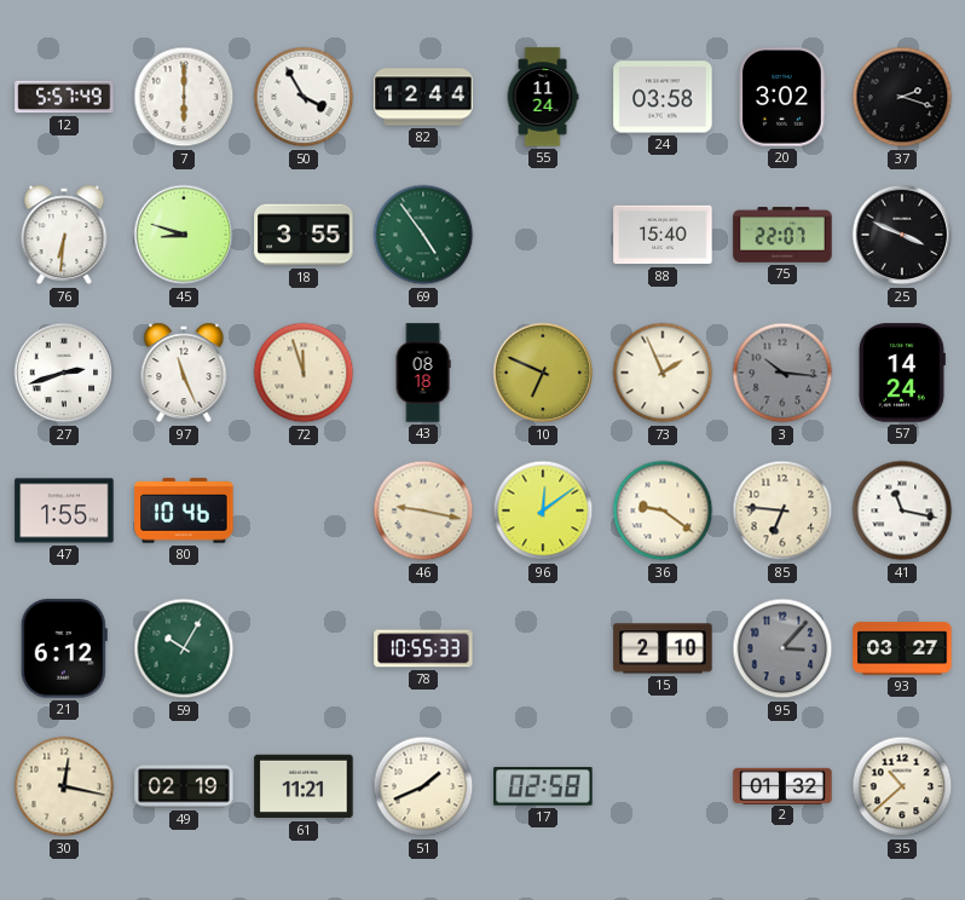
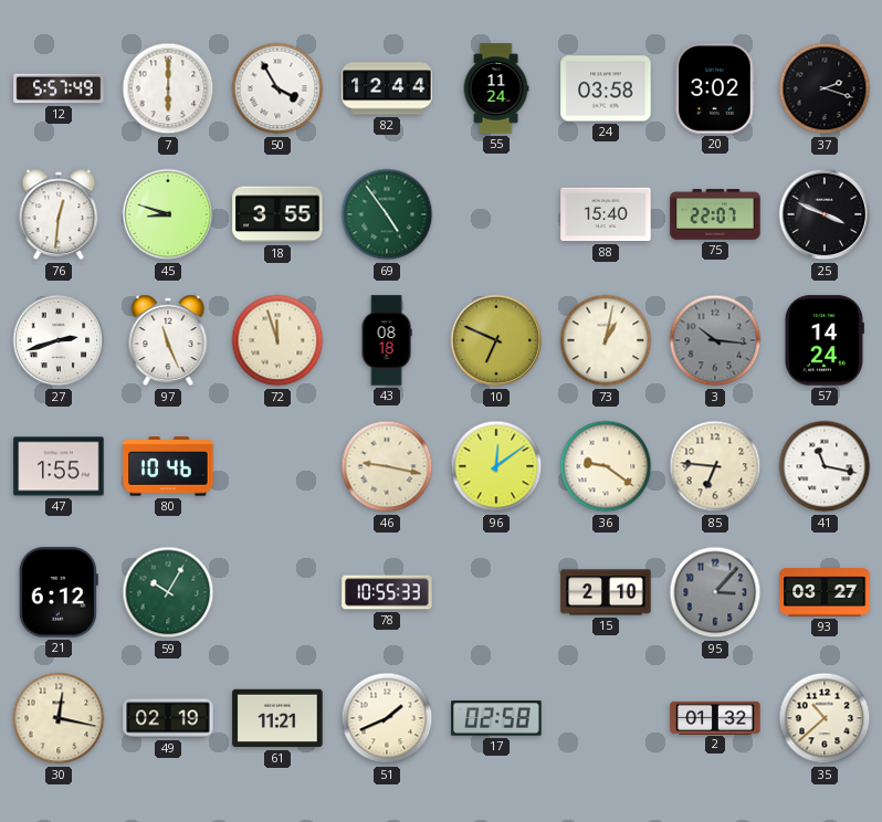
76: 6:31 -> 12:31
73: 1:56 -> 1:02
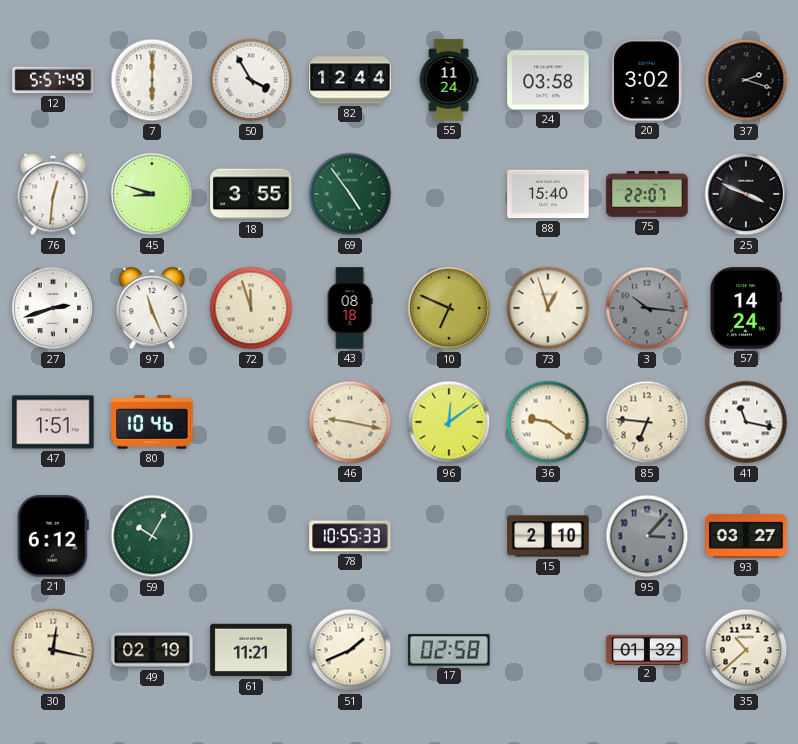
73: 1:02 -> 12:57
47: 1:55 -> 1:51
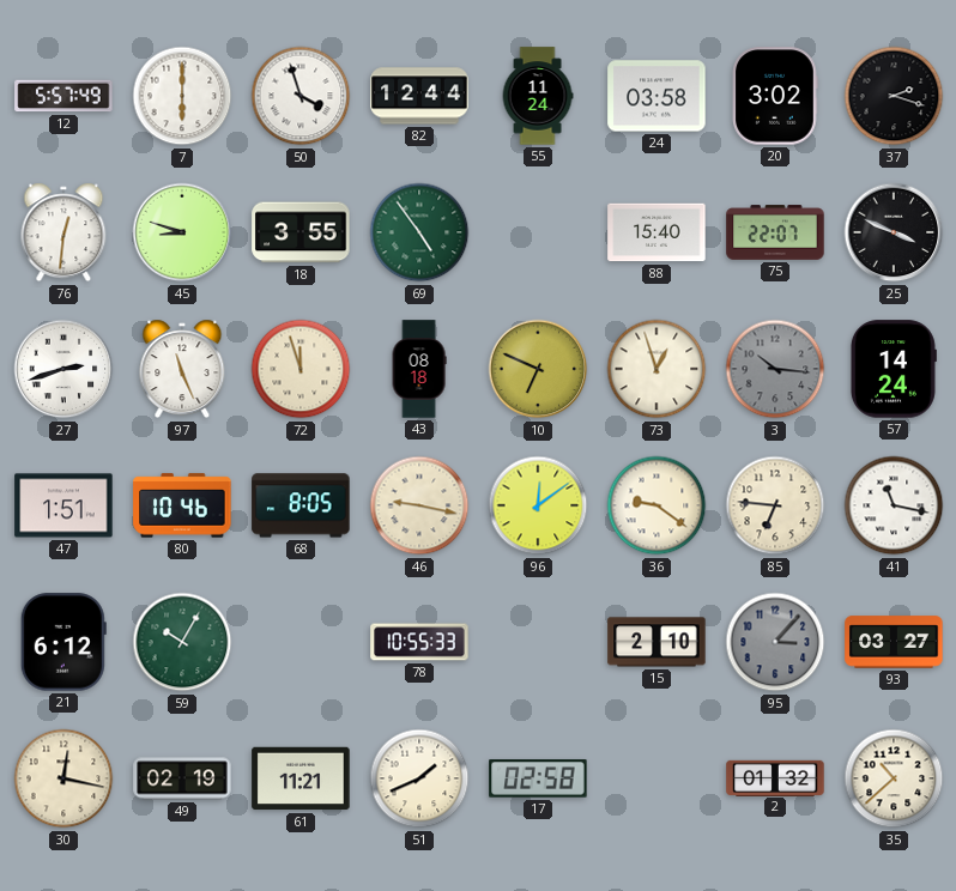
50: 3:55 -> 3:57
68: none -> 8:05
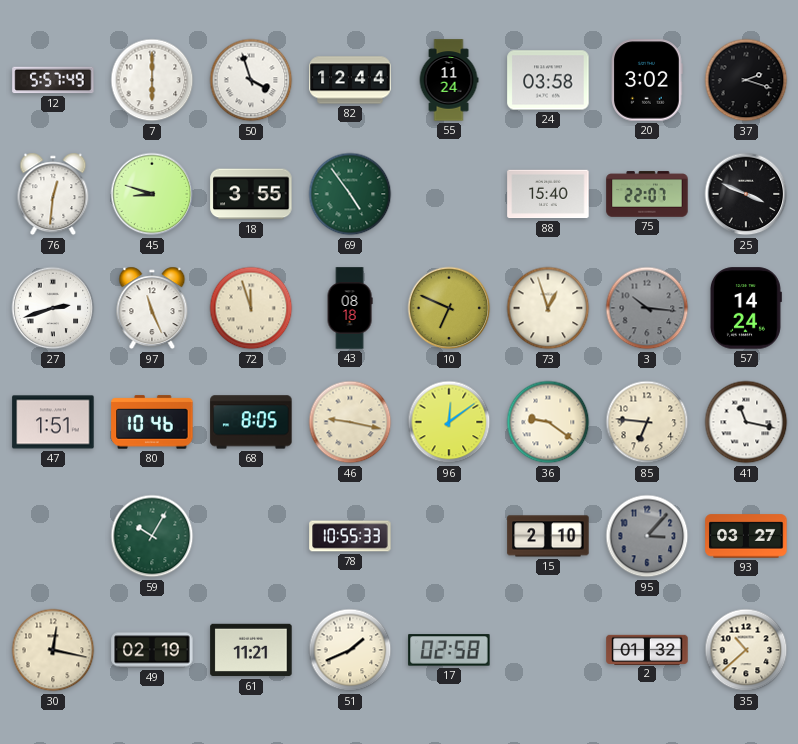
21: 6:12 -> none
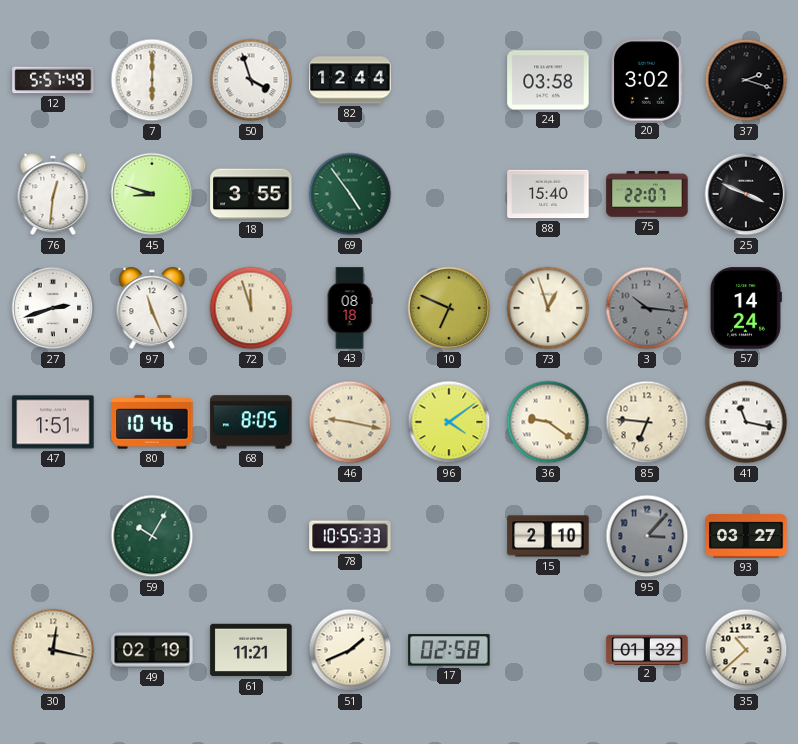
55: 11:24 -> none
96: 12:09 -> 4:09
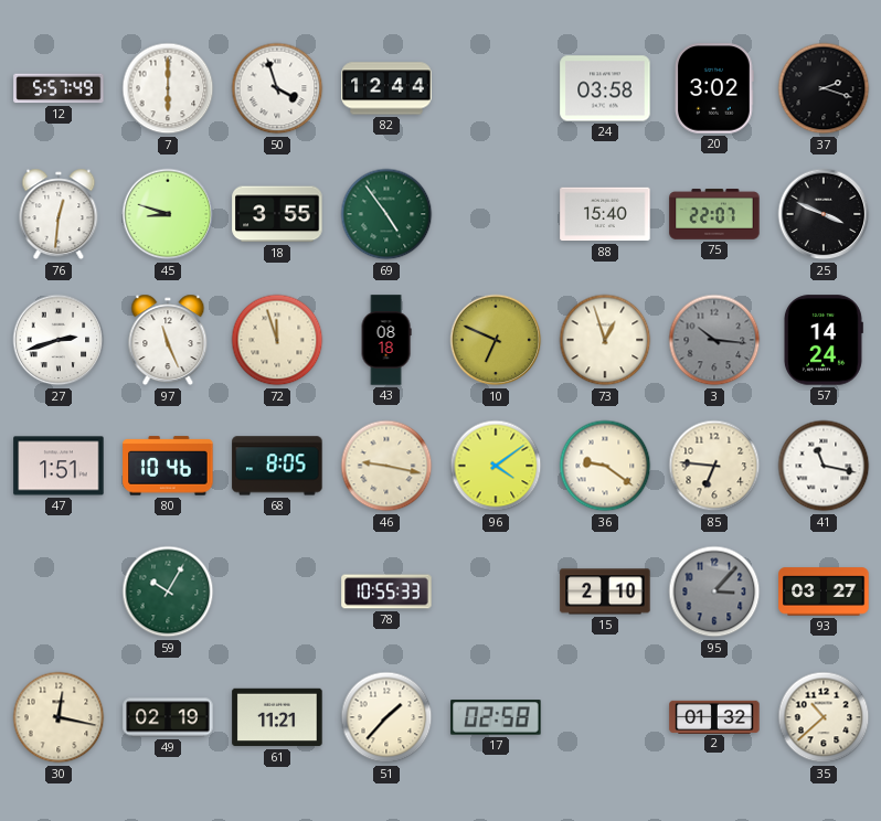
51: 1:41 -> 1:37
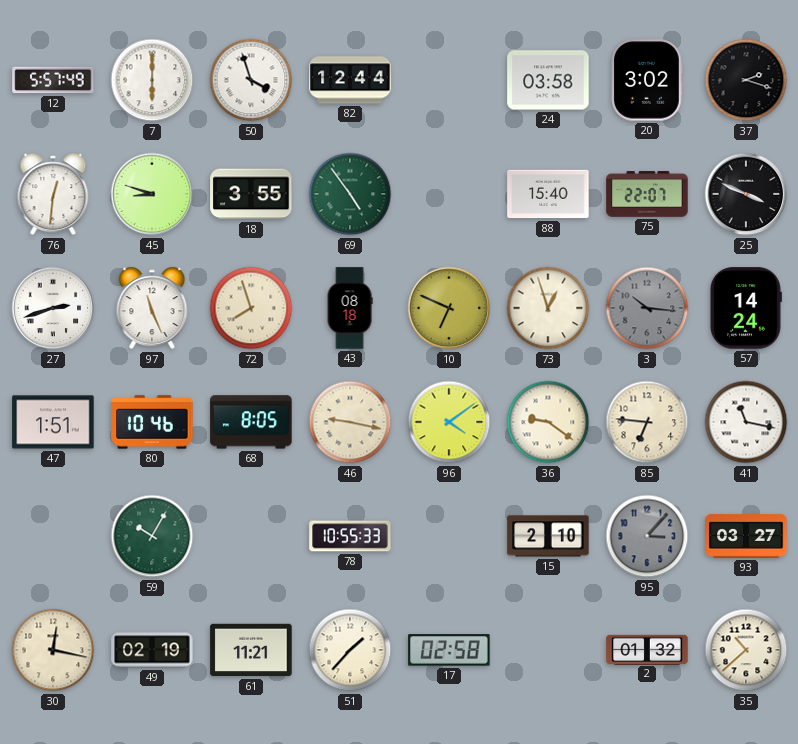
72: 11:57 -> 7:57
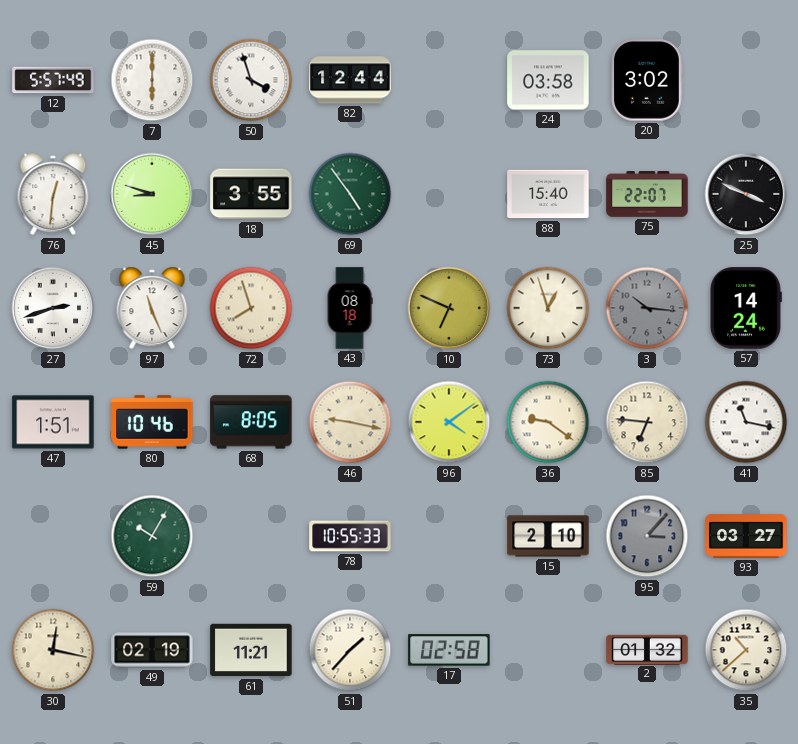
37: 2:18 -> none
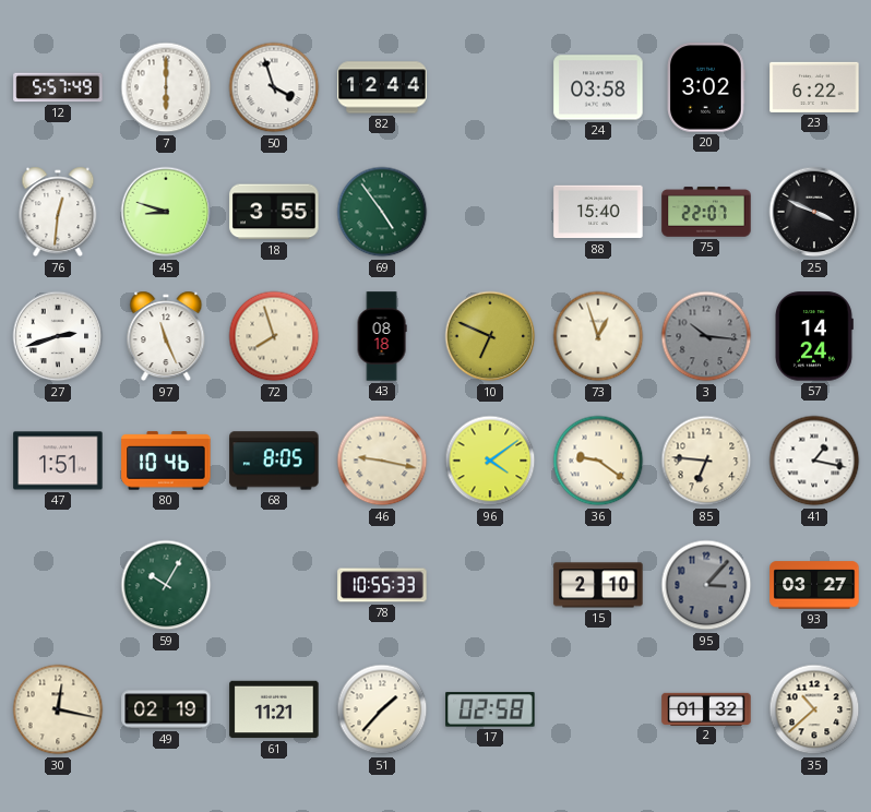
23: none -> 6:22
41: 11:17 -> 1:17
